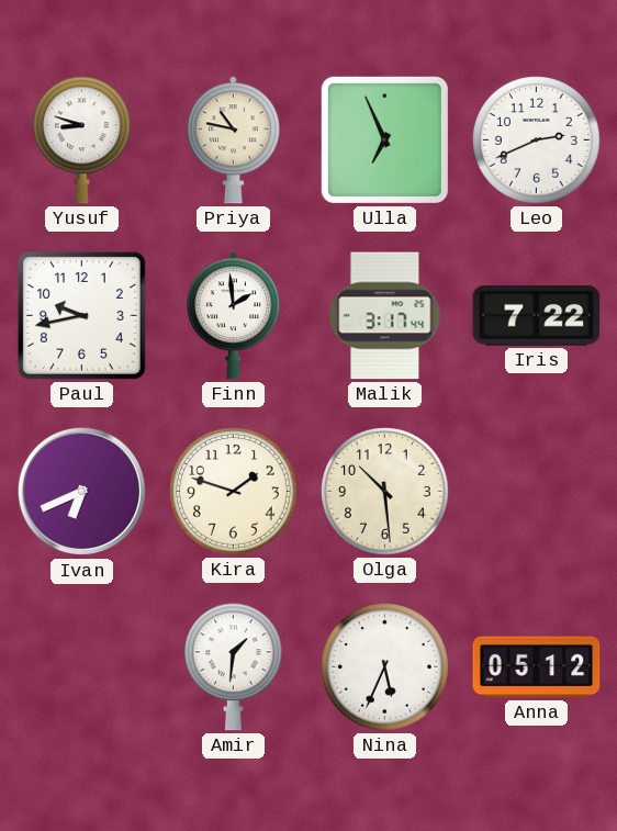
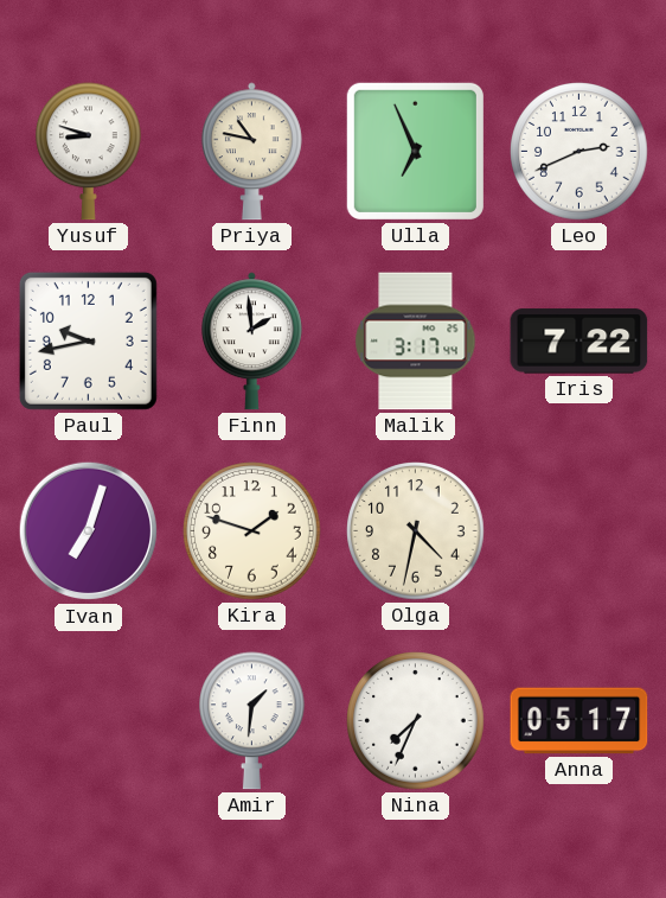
Ivan: 6:41 -> 7:03
Olga: 10:29 -> 4:32
Nina: 5:34 -> 7:34
Anna: 05:12 -> 05:17
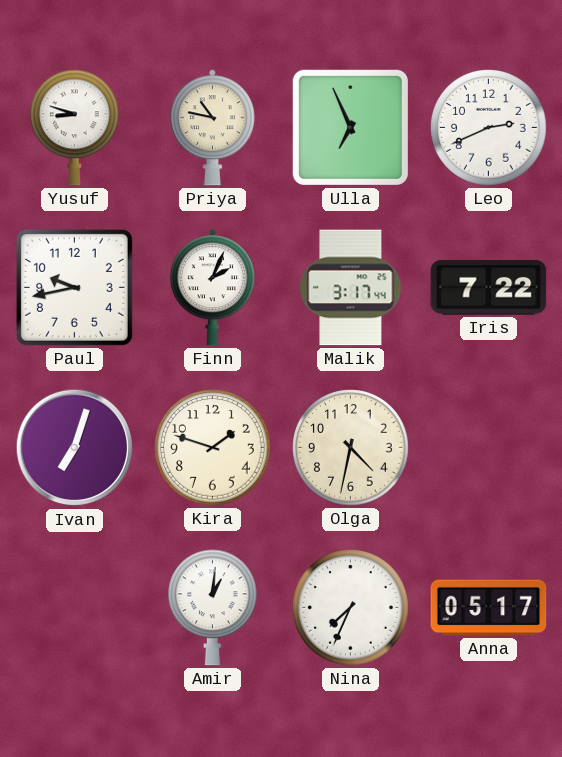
Finn: 1:59 -> 2:04
Amir: 1:31 -> 1:01
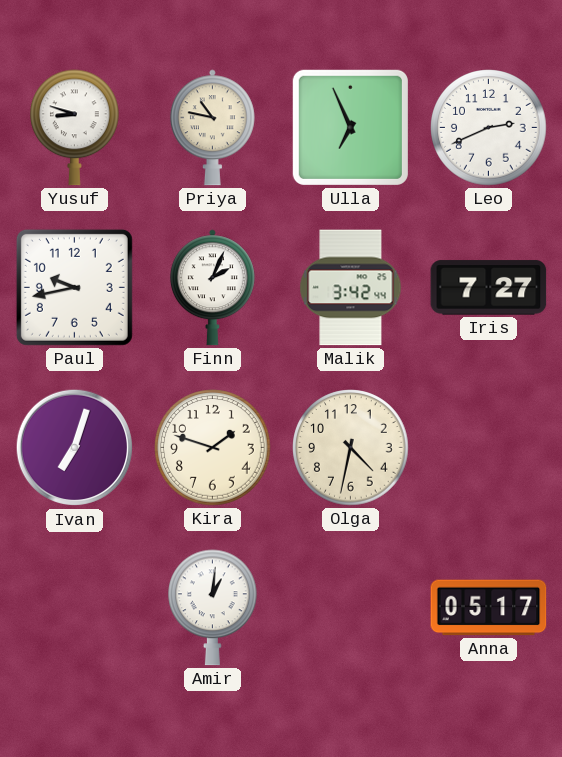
Malik: 3:17 -> 3:42
Iris: 7:22 -> 7:27
Nina: 7:34 -> none
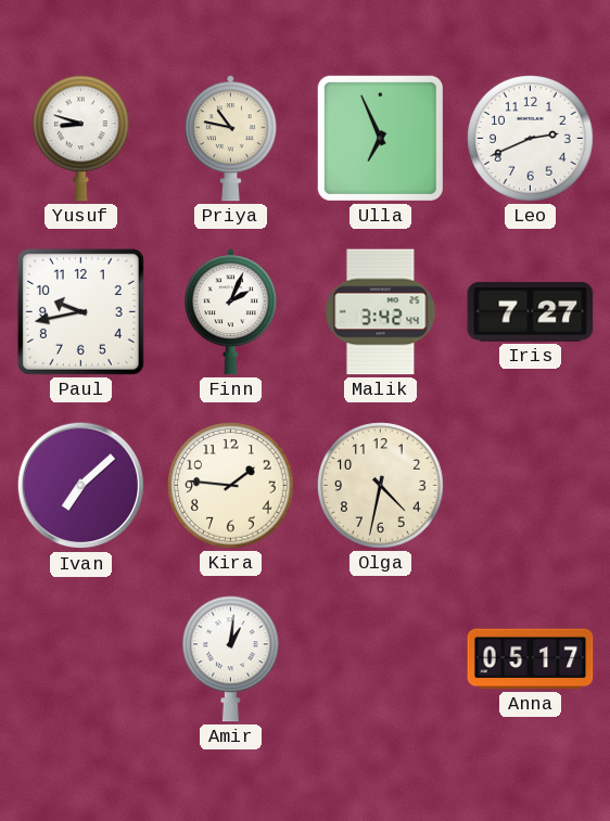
Ivan: 7:03 -> 7:08
Kira: 1:48 -> 1:46
